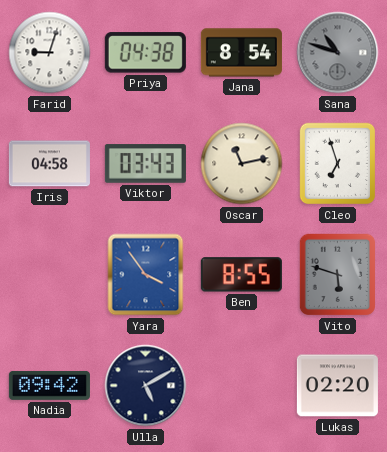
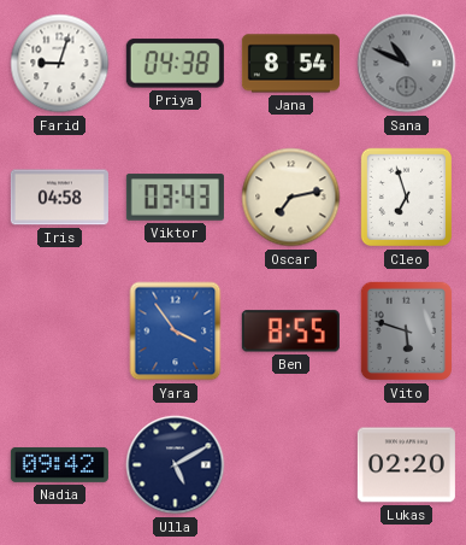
Sana: 10:48 -> 10:49
Oscar: 11:13 -> 7:13
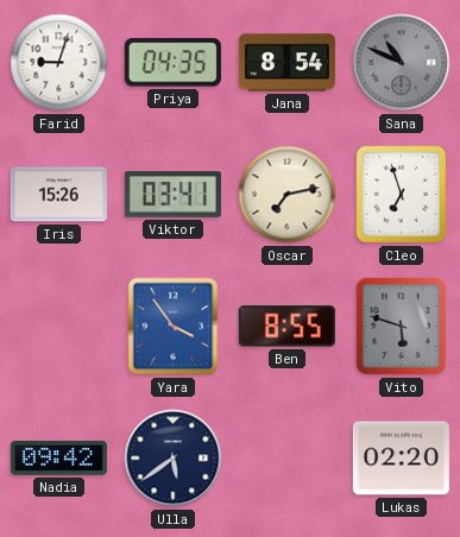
Priya: 04:38 -> 04:35
Iris: 04:58 -> 15:26
Viktor: 03:43 -> 03:41
Ulla: 5:10 -> 5:39
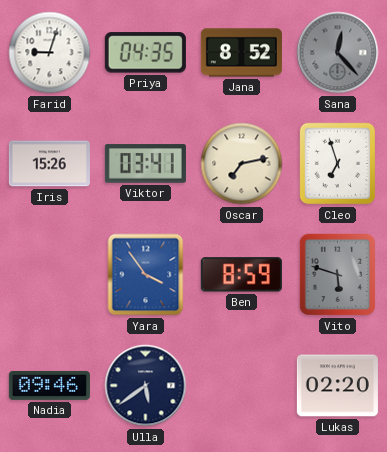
Jana: 8:54 -> 8:52
Sana: 10:49 -> 12:23
Ben: 8:55 -> 8:59
Nadia: 09:42 -> 09:46
